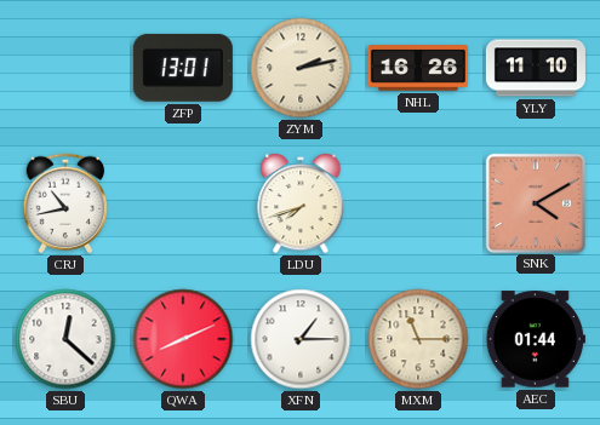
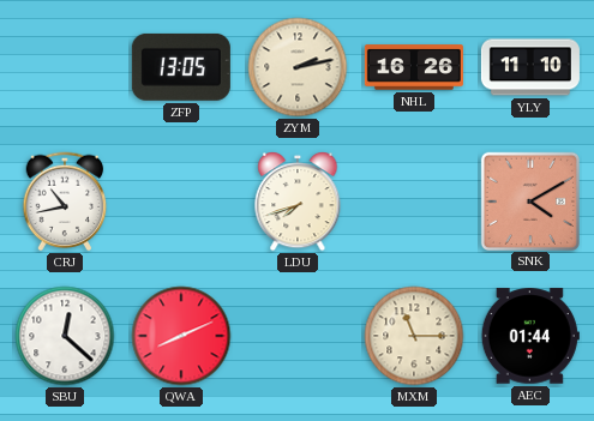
ZFP: 13:01 -> 13:05
XFN: 1:15 -> none
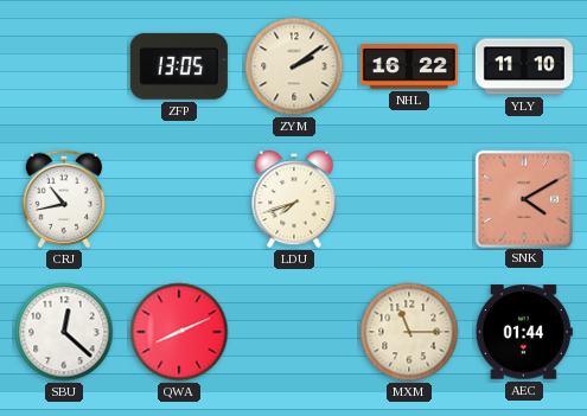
ZYM: 2:13 -> 2:09
NHL: 16:26 -> 16:22
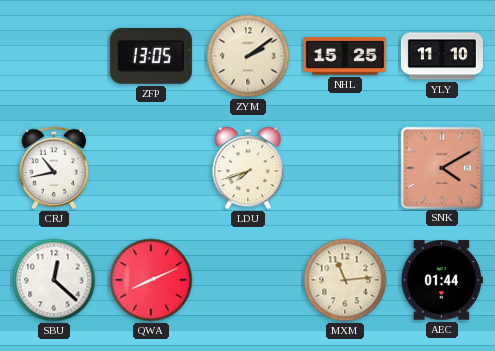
NHL: 16:22 -> 15:25
MXM: 11:15 -> 11:14
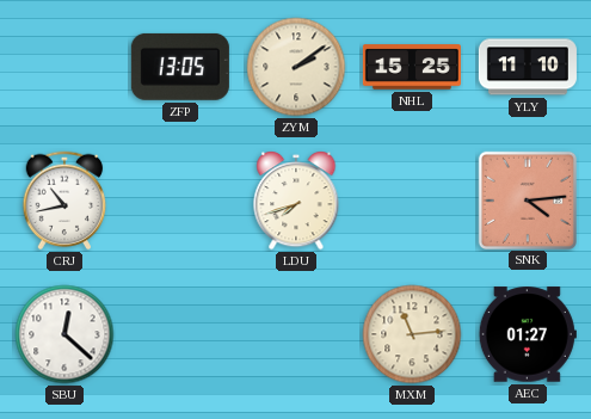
SNK: 4:10 -> 4:14
QWA: 8:11 -> none
AEC: 01:44 -> 01:27
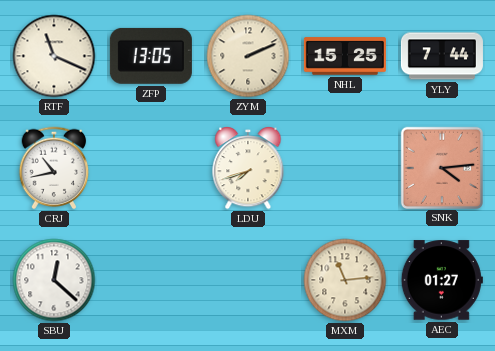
RTF: none -> 11:19
ZYM: 2:09 -> 2:11
YLY: 11:10 -> 7:44
